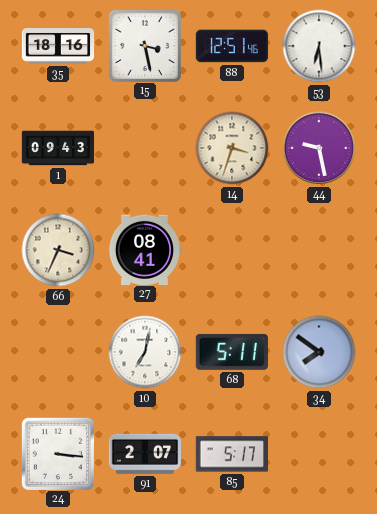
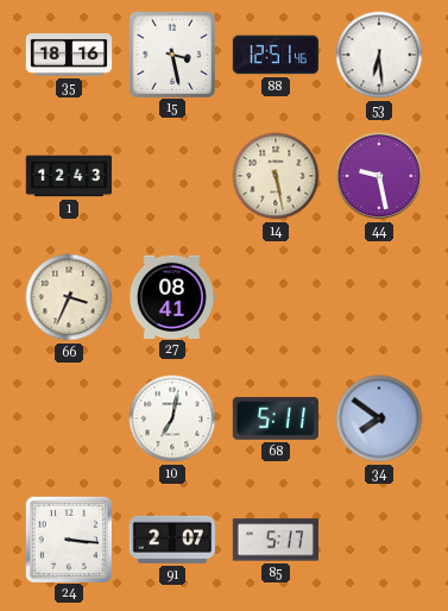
1: 09:43 -> 12:43
14: 3:33 -> 5:28
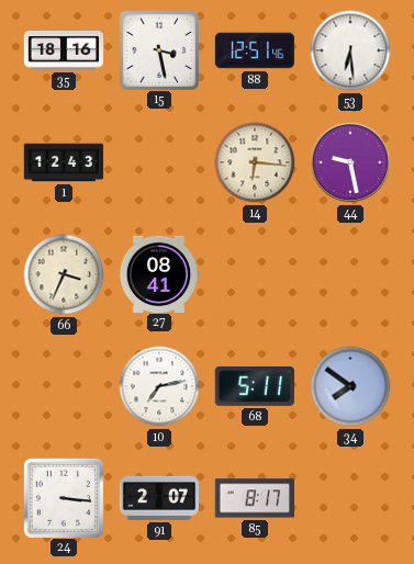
14: 5:28 -> 6:16
10: 7:02 -> 7:13
85: 5:17 -> 8:17
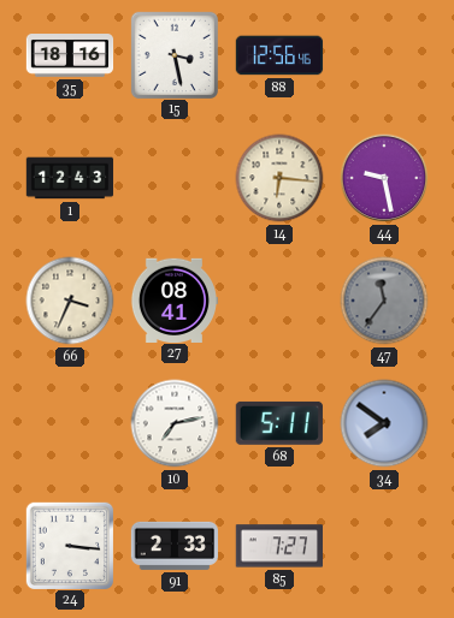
88: 12:51 -> 12:56
53: 6:29 -> none
47: none -> 11:36
91: 2:07 -> 2:33
85: 8:17 -> 7:27
